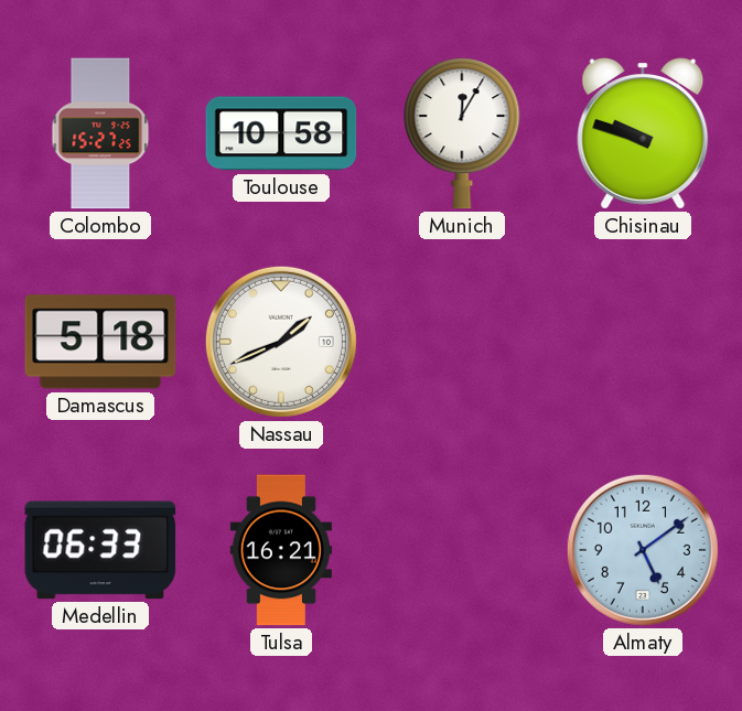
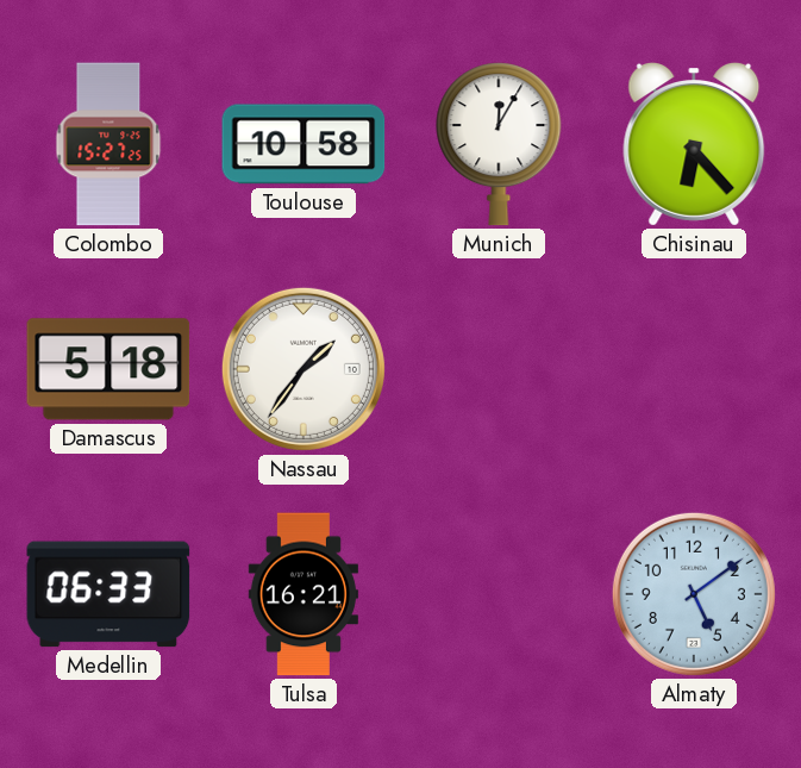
Chisinau: 9:48 -> 6:23
Nassau: 1:41 -> 1:36
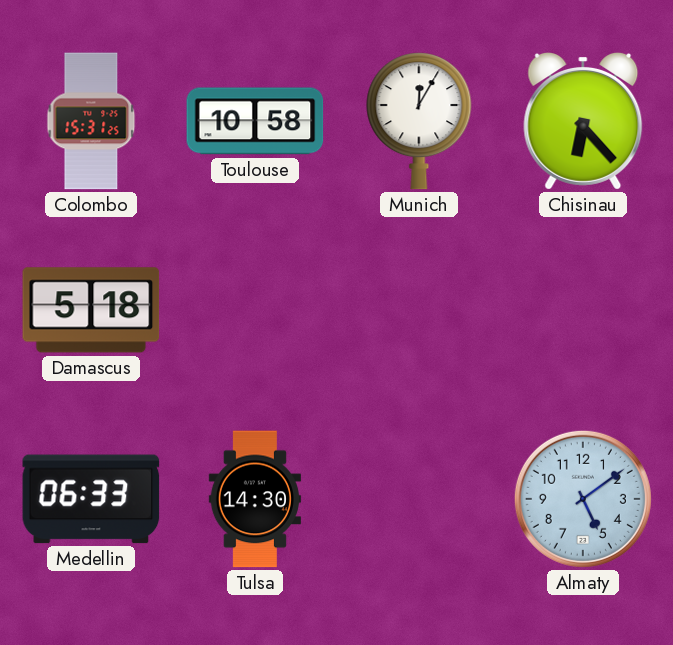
Colombo: 15:27 -> 15:31
Nassau: 1:36 -> none
Tulsa: 16:21 -> 14:30
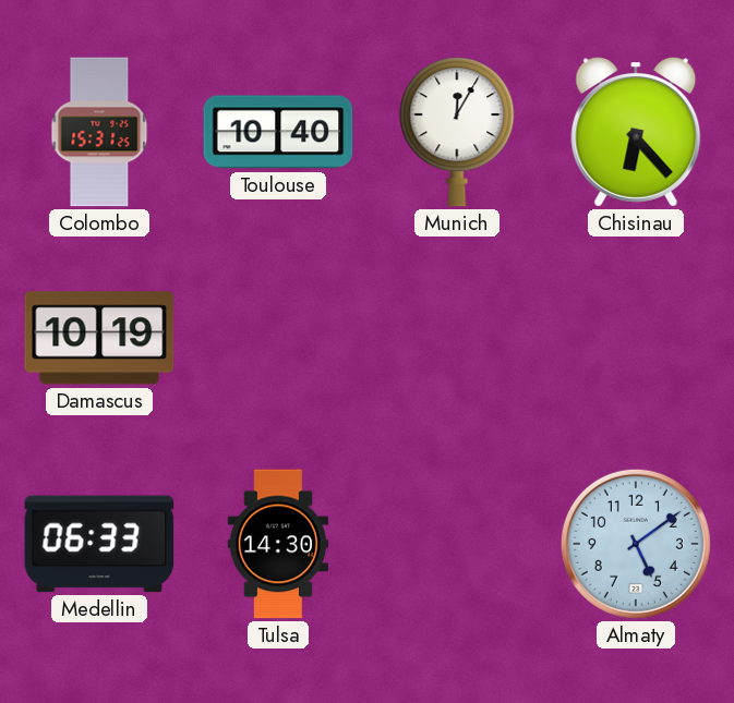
Toulouse: 10:58 -> 10:40
Damascus: 5:18 -> 10:19
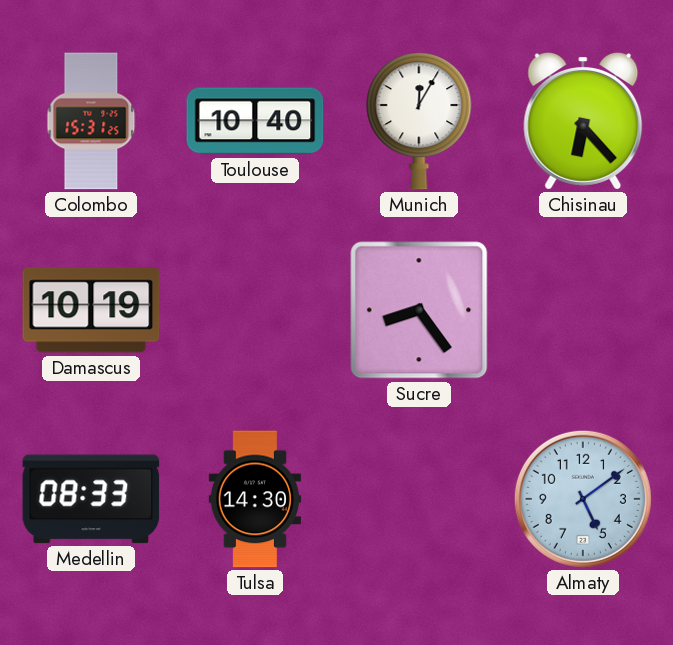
Sucre: none -> 8:24
Medellin: 06:33 -> 08:33
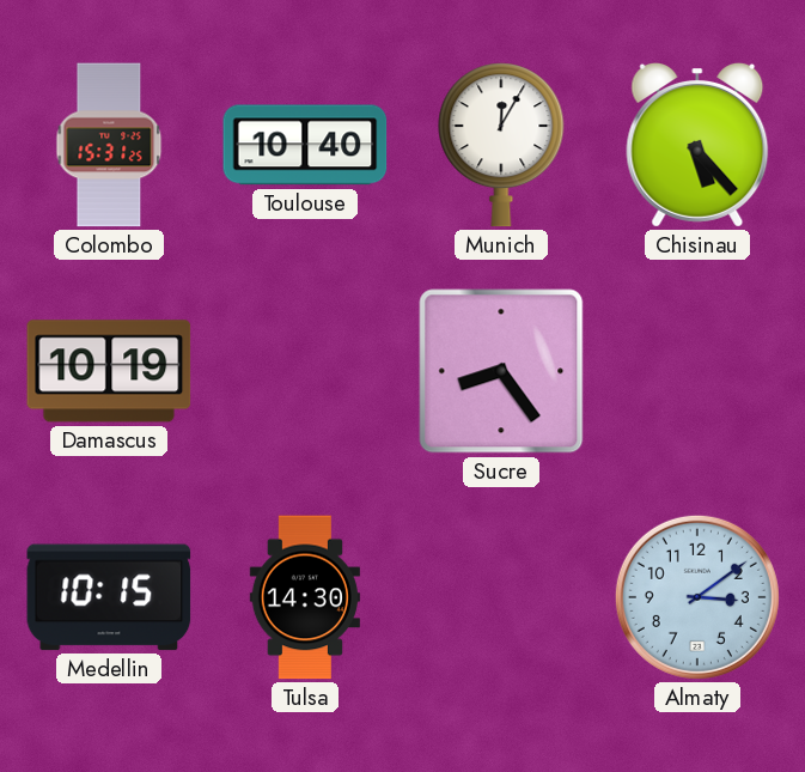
Chisinau: 6:23 -> 5:23
Medellin: 08:33 -> 10:15
Almaty: 5:09 -> 3:09
